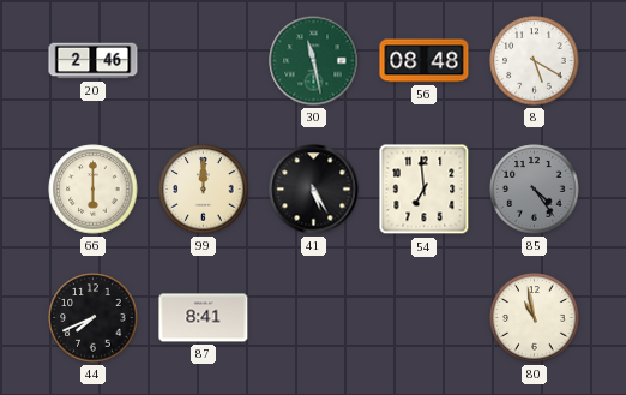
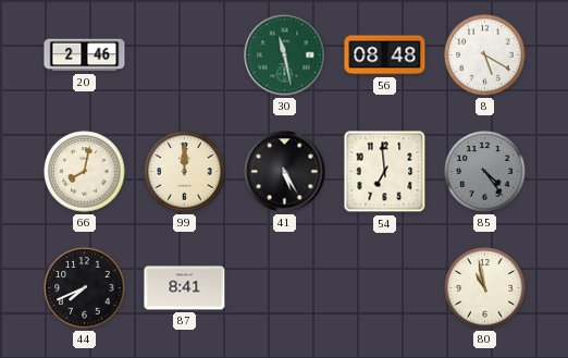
66: 6:00 -> 8:02
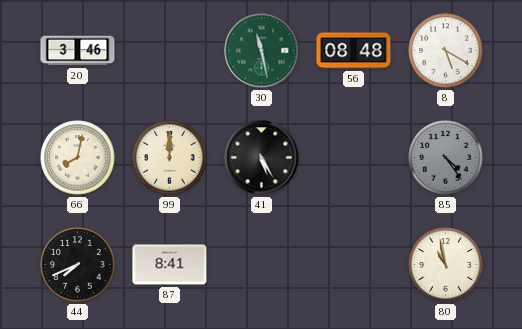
20: 2:46 -> 3:46
54: 6:59 -> none
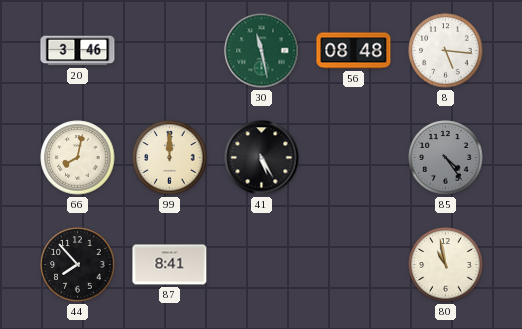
8: 5:20 -> 5:16
44: 7:41 -> 7:53
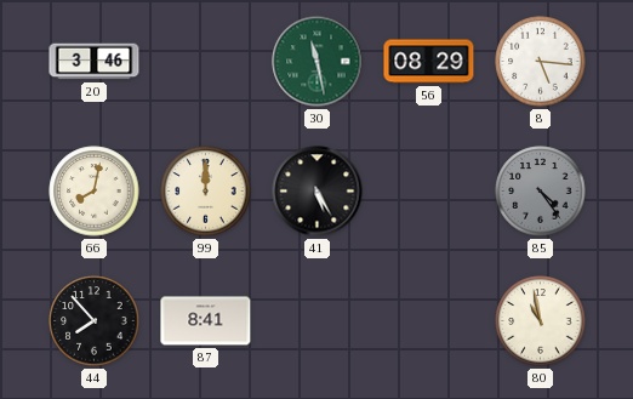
56: 08:48 -> 08:29
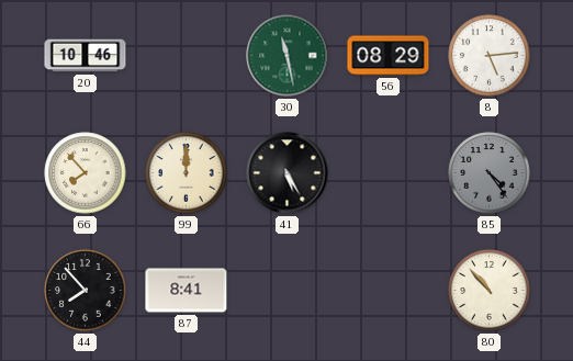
20: 3:46 -> 10:46
8: 5:16 -> 5:14
66: 8:02 -> 7:53
80: 10:58 -> 10:53
